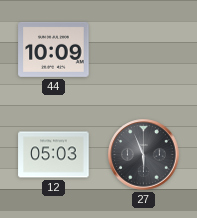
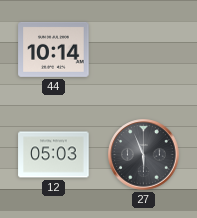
44: 10:09 -> 10:14
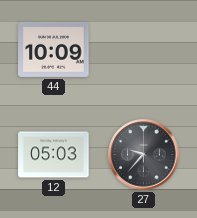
44: 10:14 -> 10:09
27: 5:56 -> 9:37
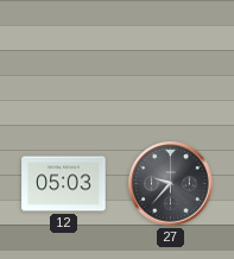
44: 10:09 -> none
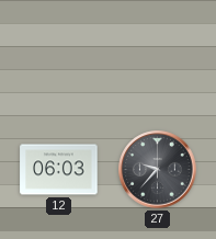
12: 05:03 -> 06:03
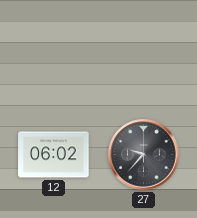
12: 06:03 -> 06:02
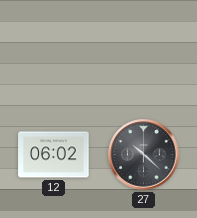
27: 9:37 -> 10:22
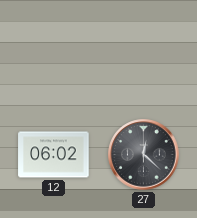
27: 10:22 -> 12:22
